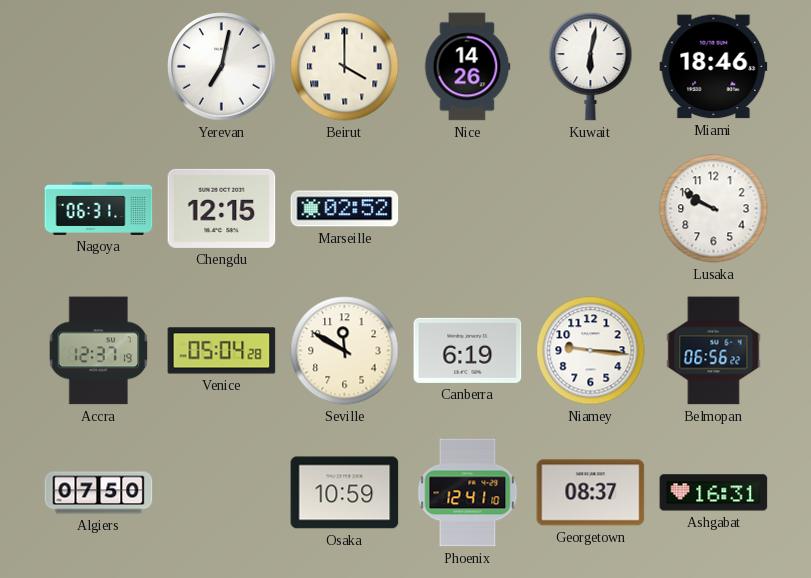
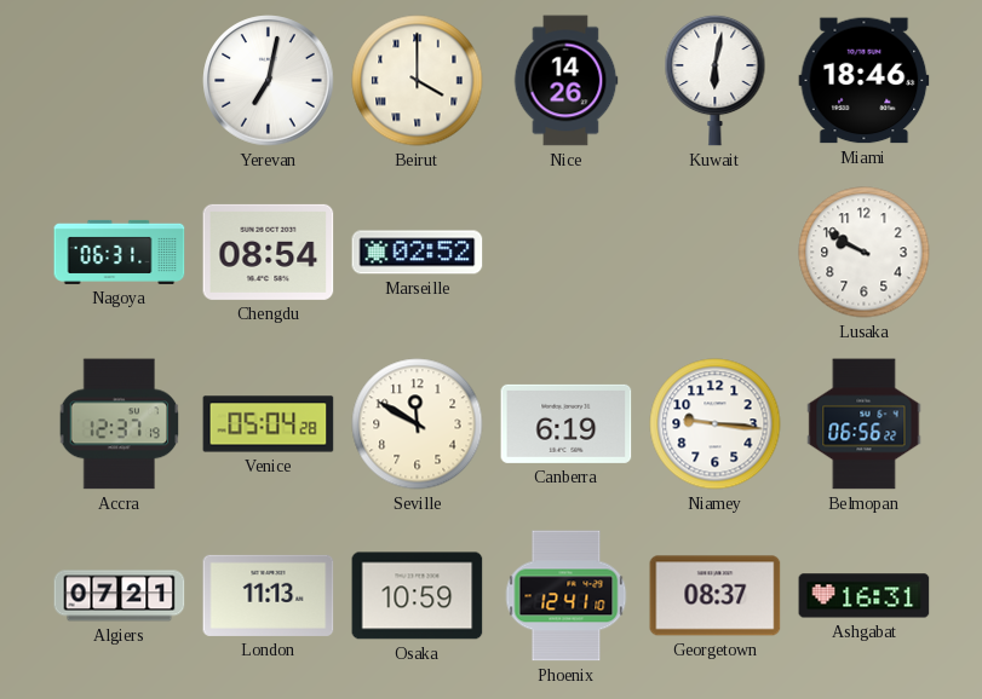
Chengdu: 12:15 -> 08:54
Algiers: 07:50 -> 07:21
London: none -> 11:13
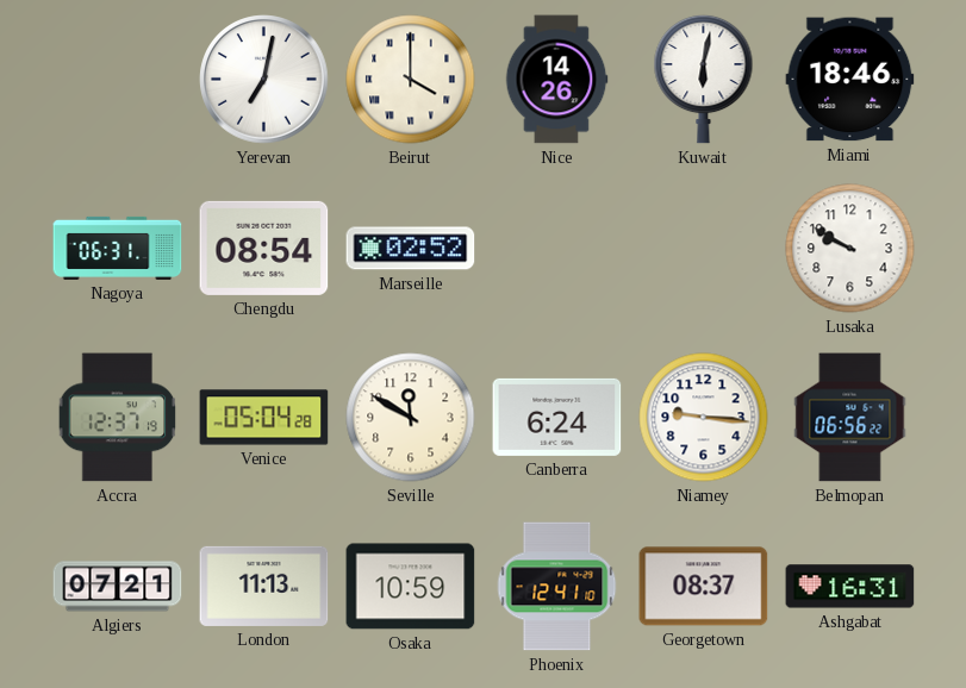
Canberra: 6:19 -> 6:24
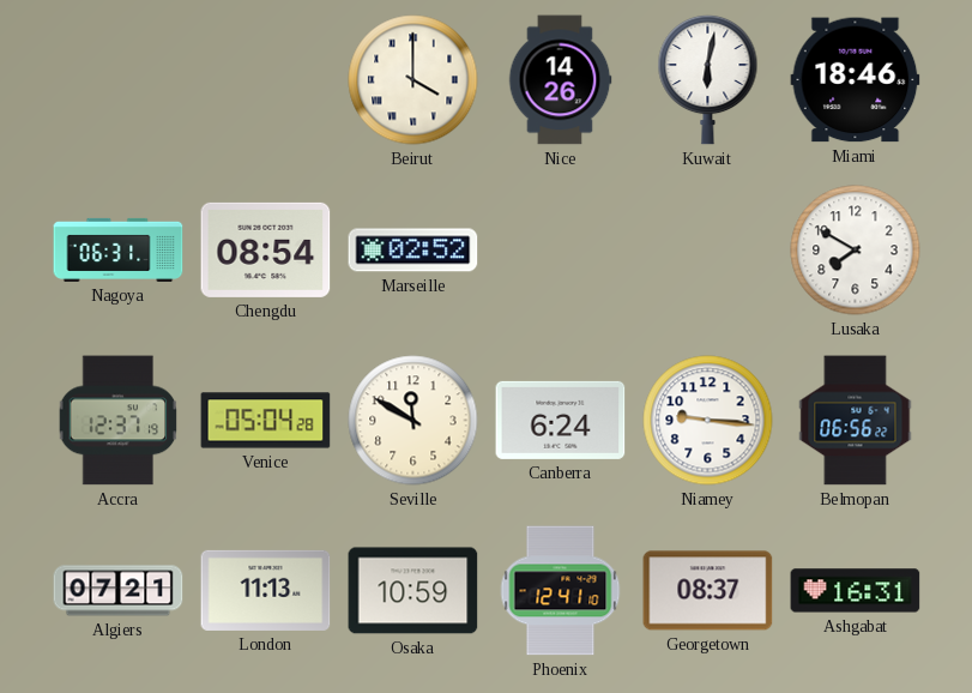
Yerevan: 7:02 -> none
Lusaka: 9:50 -> 7:50
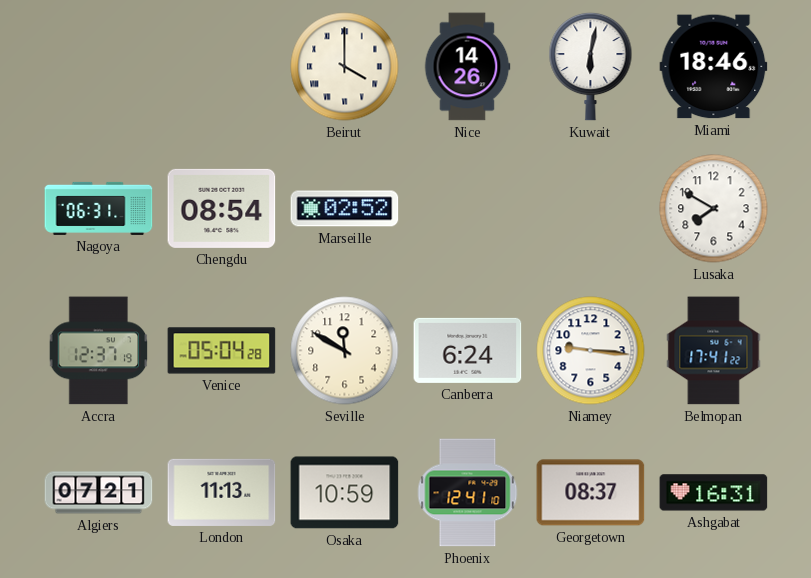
Belmopan: 06:56 -> 17:41
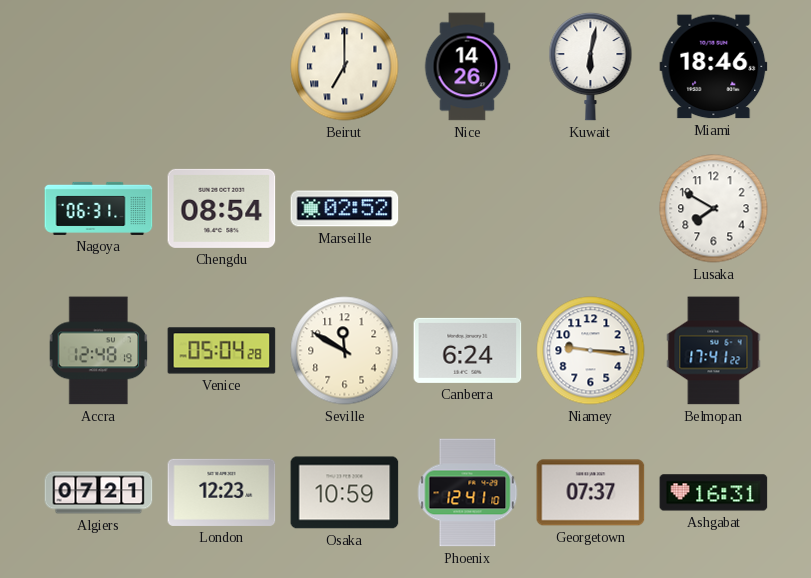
Beirut: 4:00 -> 7:00
Accra: 12:37 -> 12:48
London: 11:13 -> 12:23
Georgetown: 08:37 -> 07:37
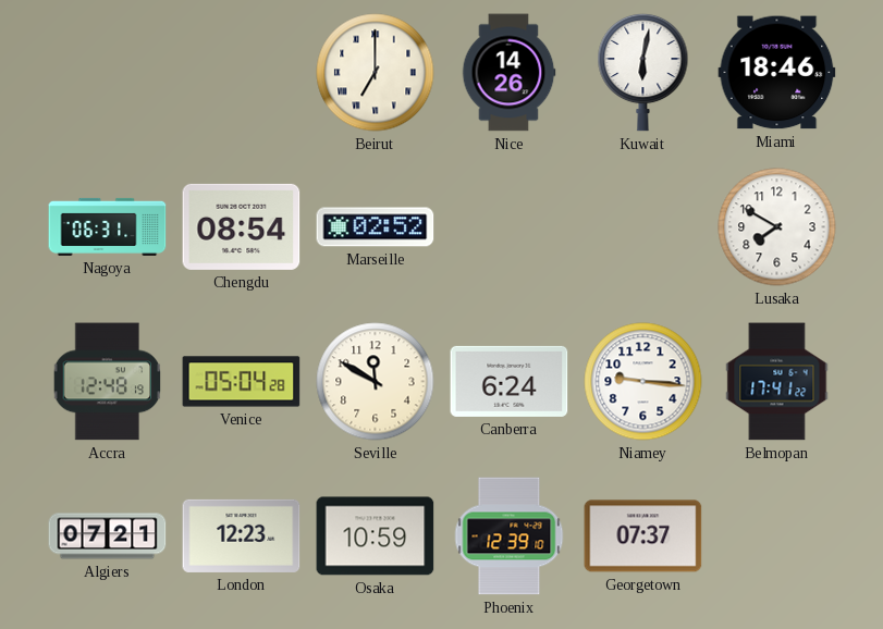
Phoenix: 12:41 -> 12:39
Ashgabat: 16:31 -> none
